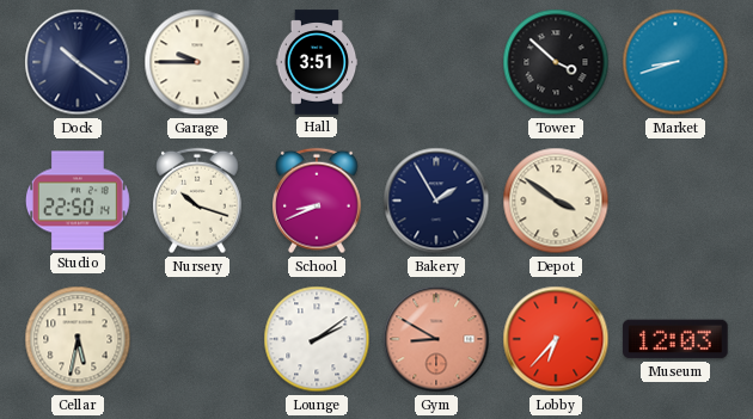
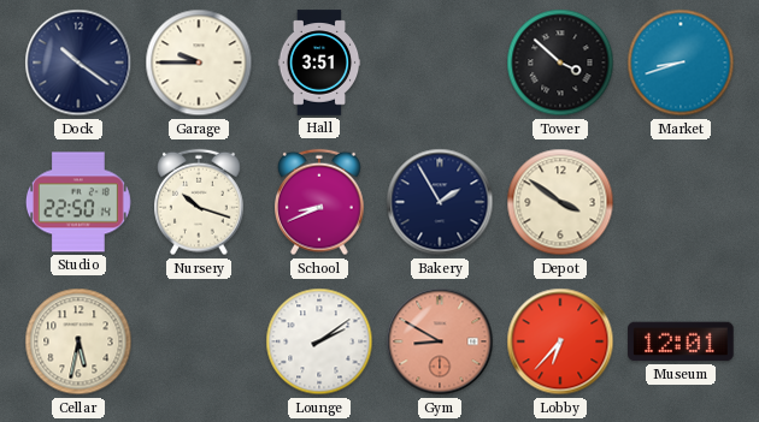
Museum: 12:03 -> 12:01
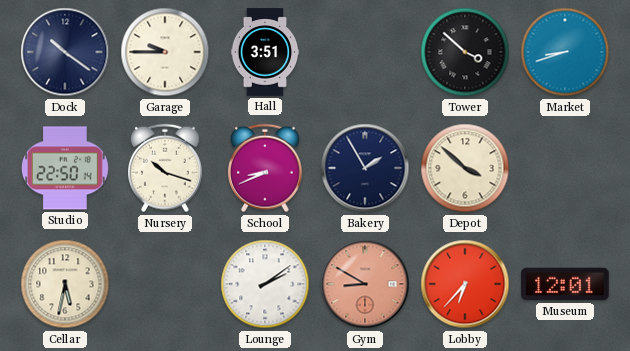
Depot: 3:51 -> 3:52
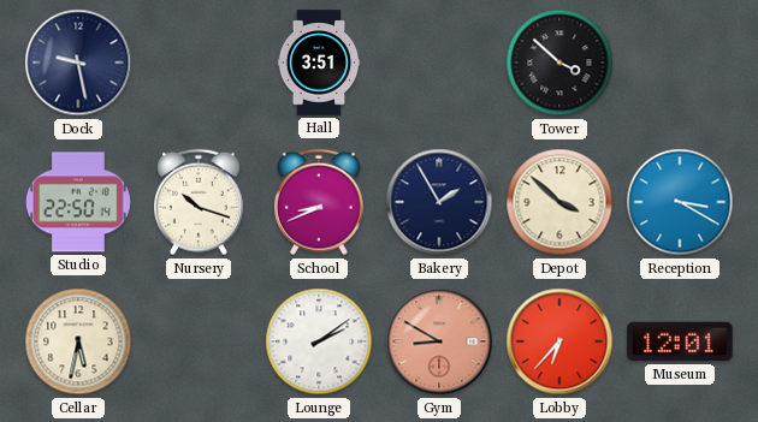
Dock: 10:21 -> 9:28
Garage: 9:45 -> none
Market: 8:42 -> none
Reception: none -> 3:20
